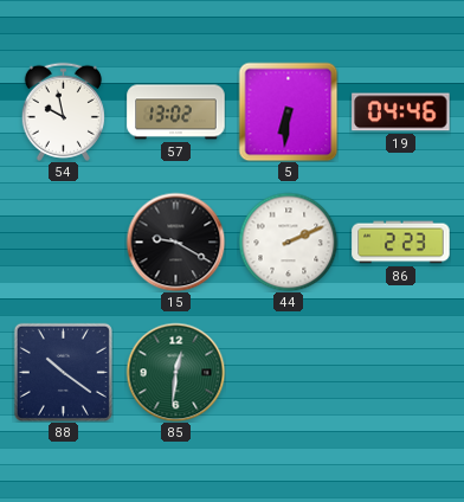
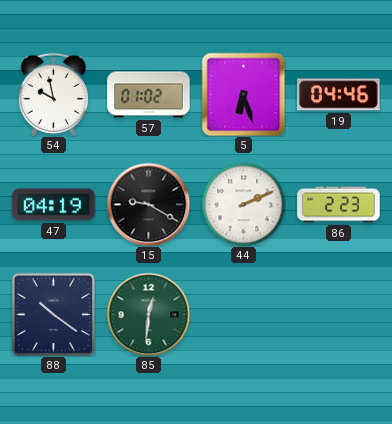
57: 13:02 -> 01:02
5: 6:31 -> 6:27
47: none -> 04:19
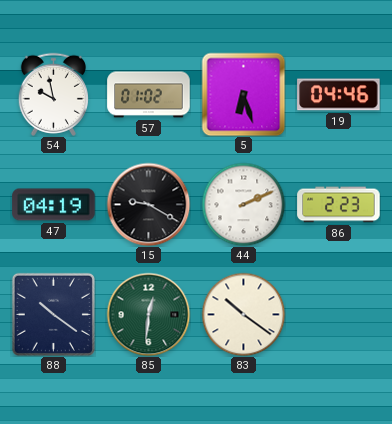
83: none -> 10:21
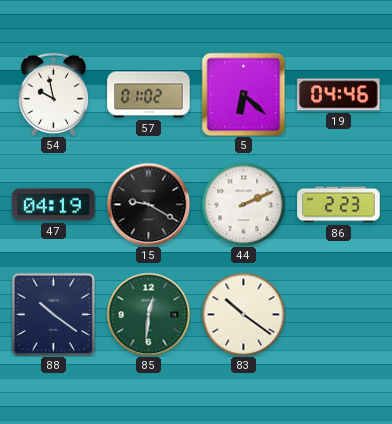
5: 6:27 -> 6:22
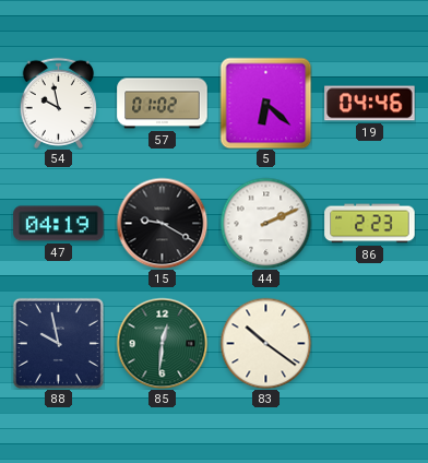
88: 10:21 -> 9:58
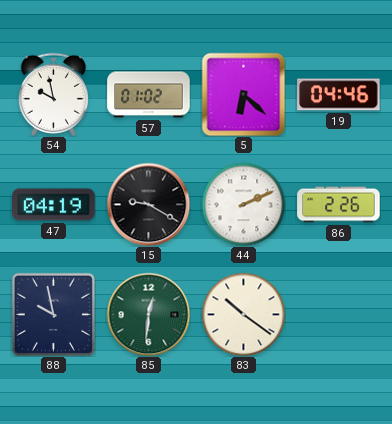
86: 2:23 -> 2:26
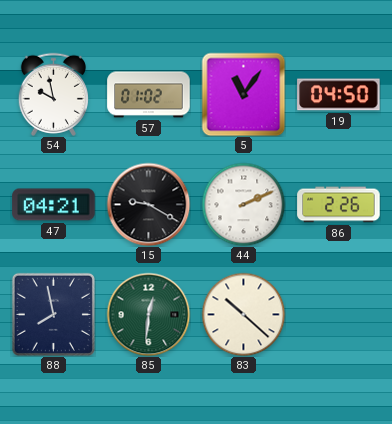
5: 6:22 -> 11:06
19: 04:46 -> 04:50
47: 04:19 -> 04:21
88: 9:58 -> 7:58
83: 10:21 -> 10:22
